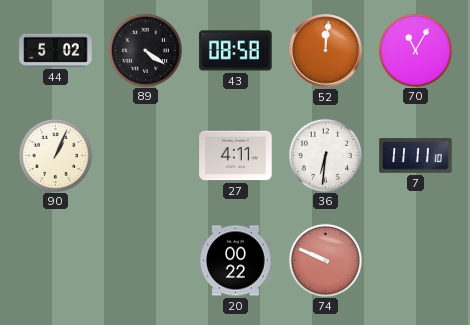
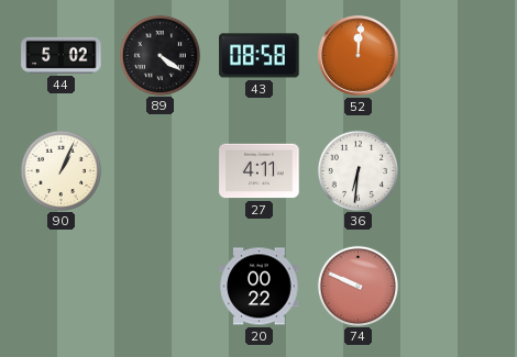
70: 11:05 -> none
7: 11:11 -> none
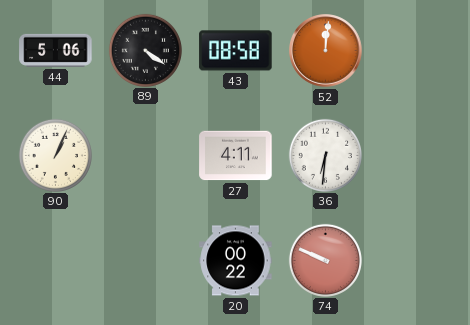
44: 5:02 -> 5:06
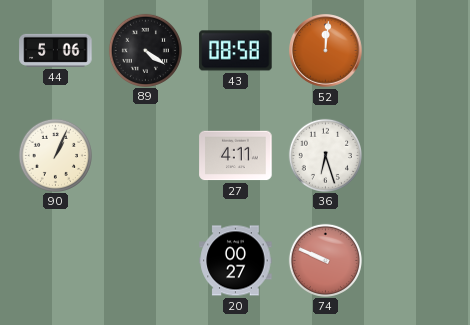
36: 6:31 -> 6:27
20: 00:22 -> 00:27
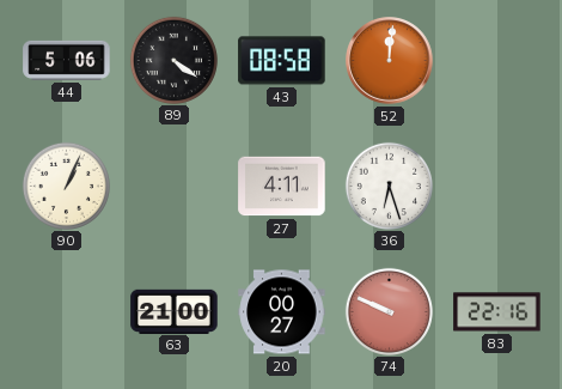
63: none -> 21:00
83: none -> 22:16
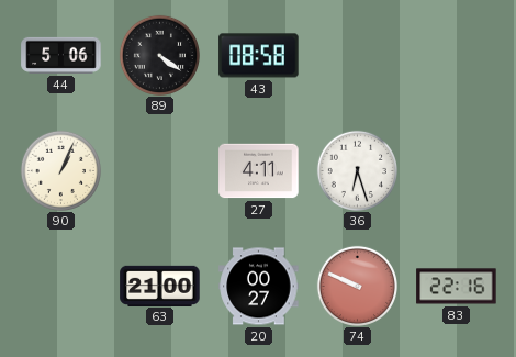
52: 12:01 -> none
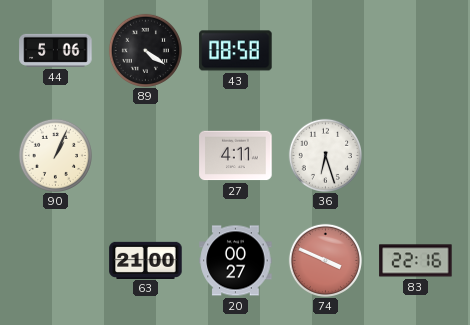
74: 9:49 -> 3:49
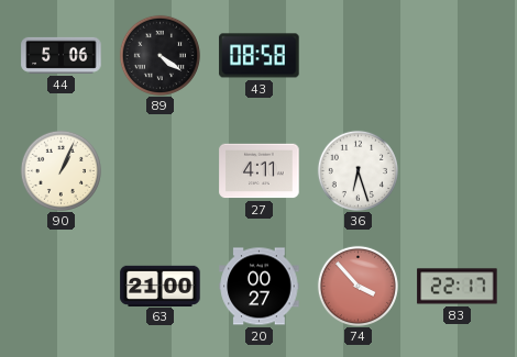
74: 3:49 -> 3:53
83: 22:16 -> 22:17
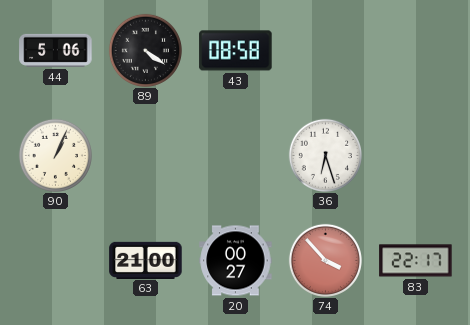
27: 4:11 -> none
